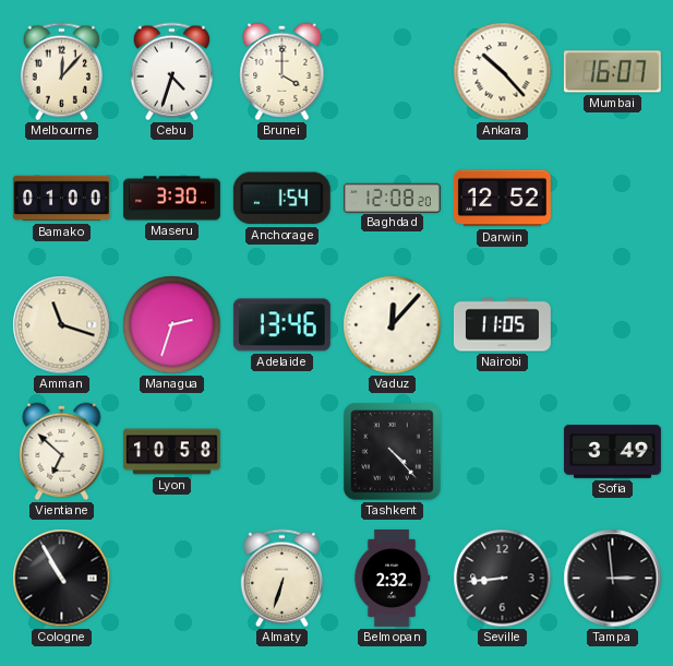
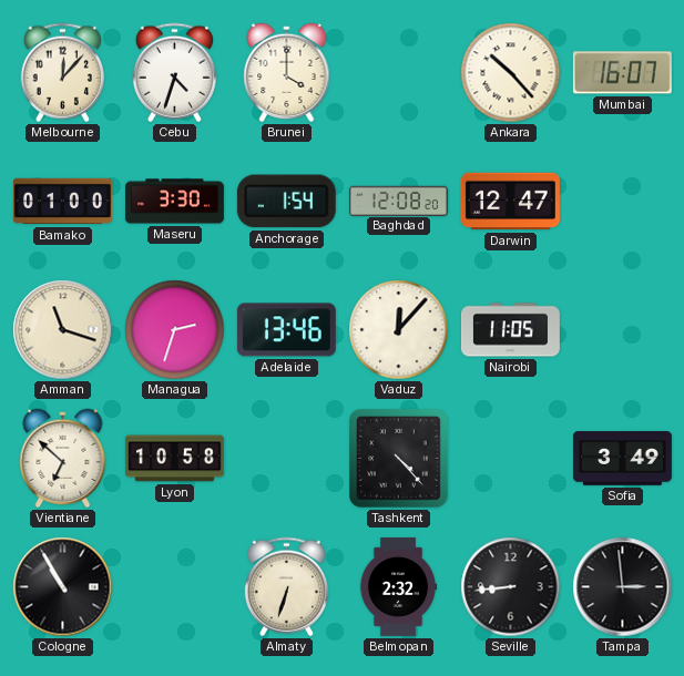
Darwin: 12:52 -> 12:47
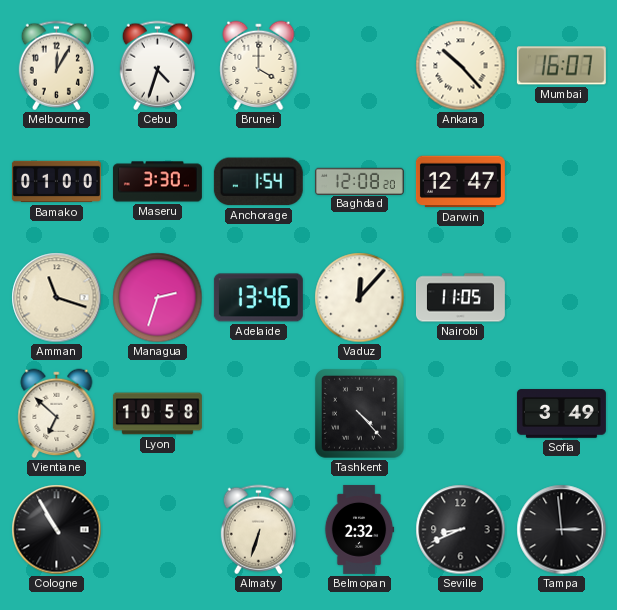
Melbourne: 12:07 -> 12:05
Seville: 8:44 -> 8:41
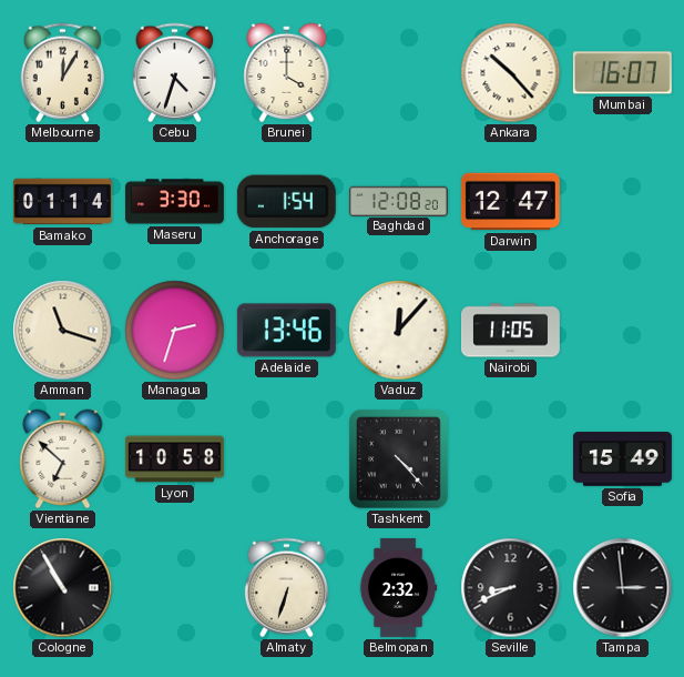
Bamako: 01:00 -> 01:14
Sofia: 3:49 -> 15:49
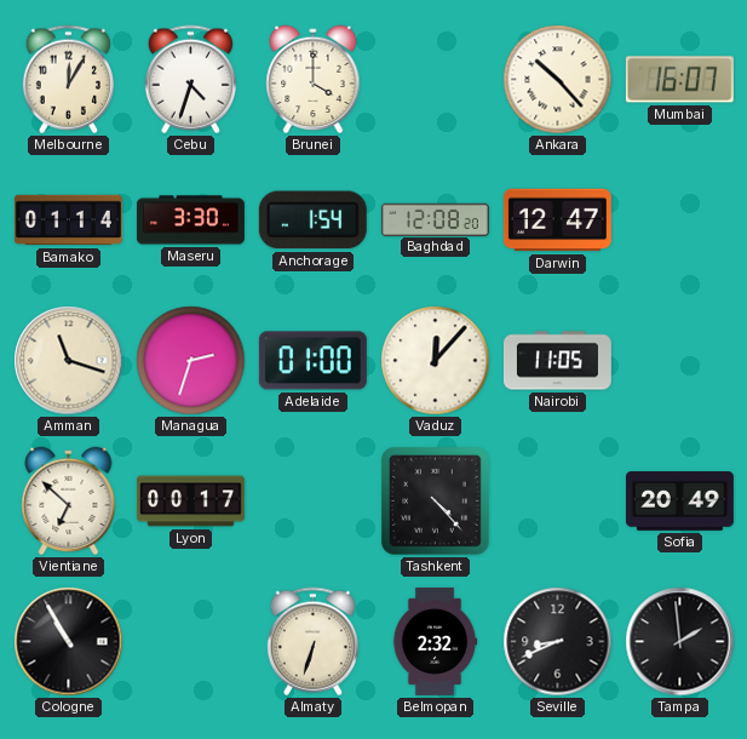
Adelaide: 13:46 -> 01:00
Lyon: 10:58 -> 00:17
Sofia: 15:49 -> 20:49
Tampa: 2:59 -> 1:59
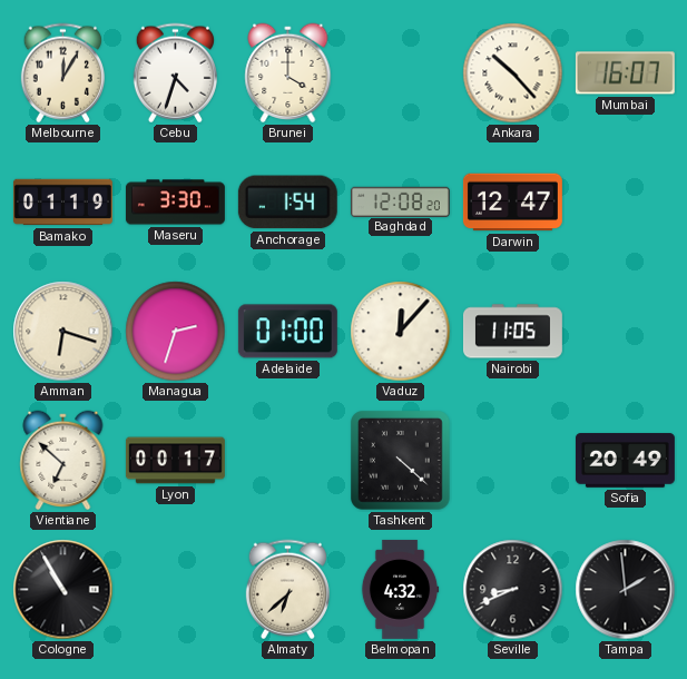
Bamako: 01:14 -> 01:19
Amman: 11:18 -> 6:18
Tashkent: 4:23 -> 4:22
Almaty: 6:33 -> 6:38
Belmopan: 2:32 -> 4:32
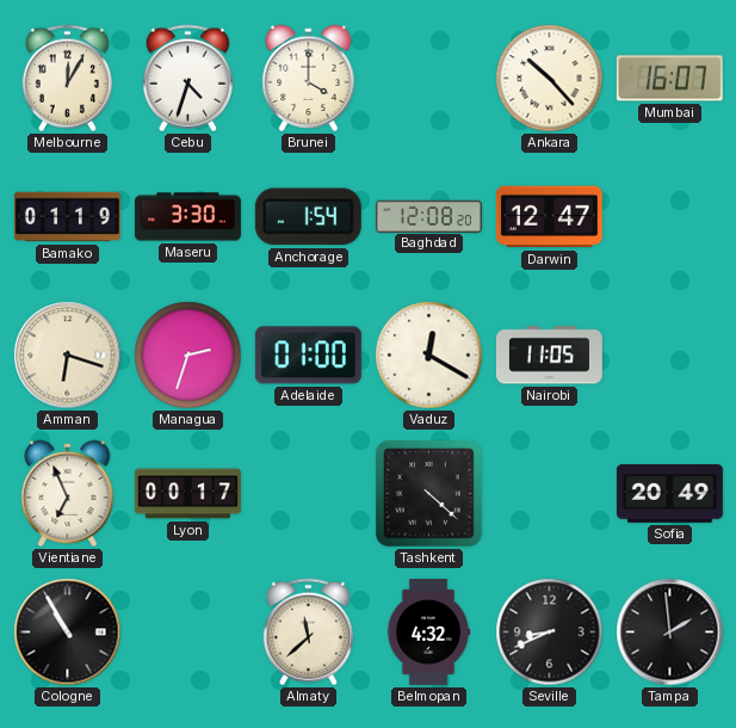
Vaduz: 12:07 -> 12:20
Vientiane: 6:52 -> 6:56
Almaty: 6:38 -> 11:38
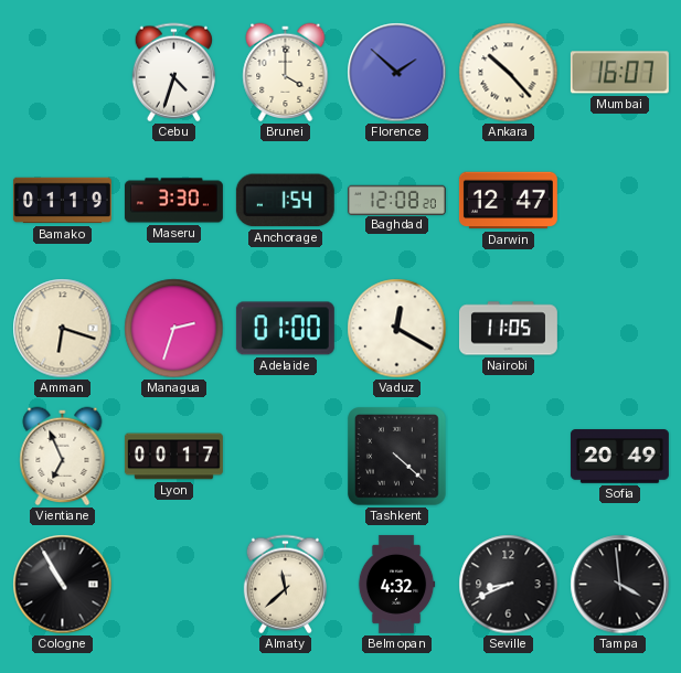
Melbourne: 12:05 -> none
Florence: none -> 1:52
Tampa: 1:59 -> 3:59
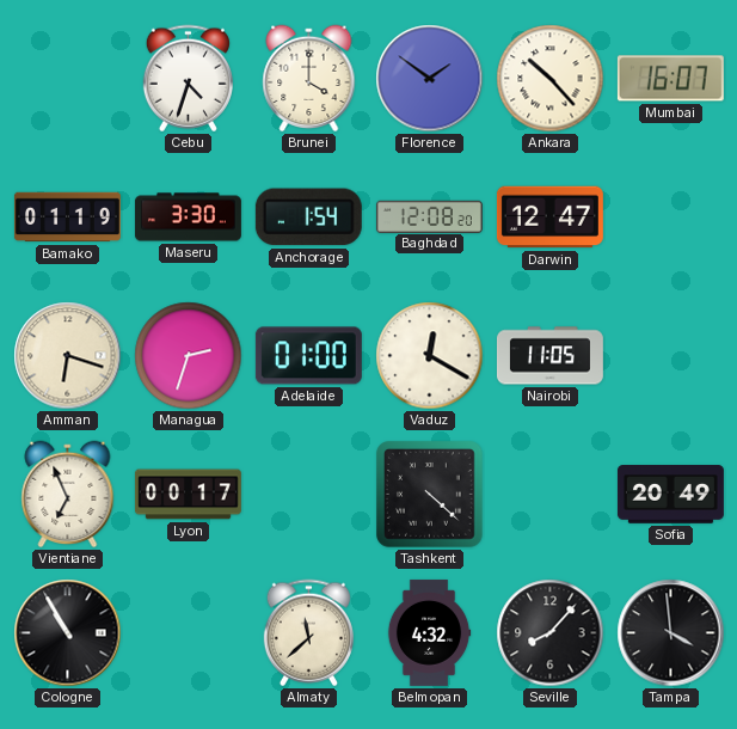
Florence: 1:52 -> 1:51
Seville: 8:41 -> 8:07
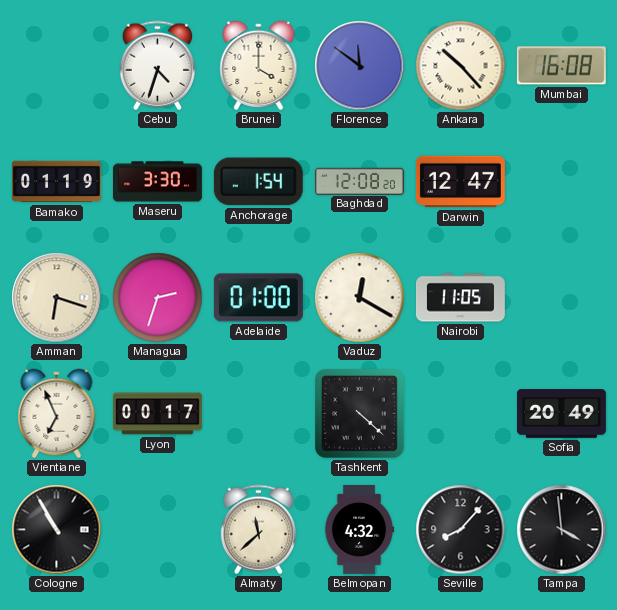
Florence: 1:51 -> 11:51
Mumbai: 16:07 -> 16:08
